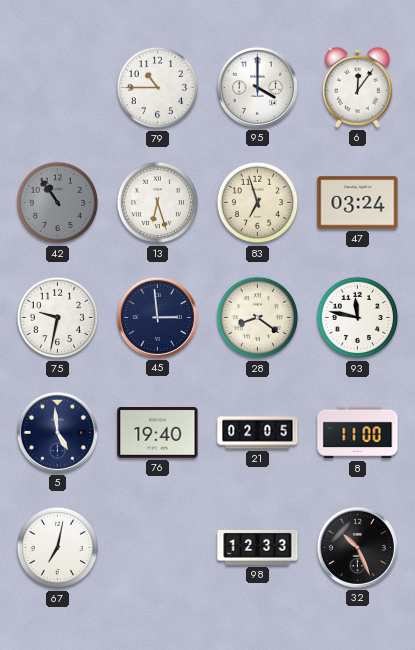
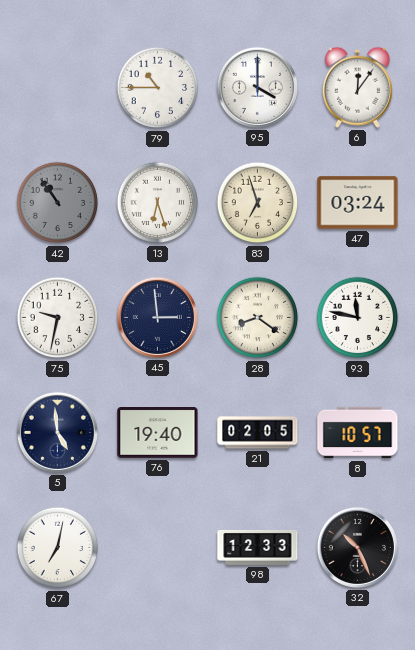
8: 11:00 -> 10:57
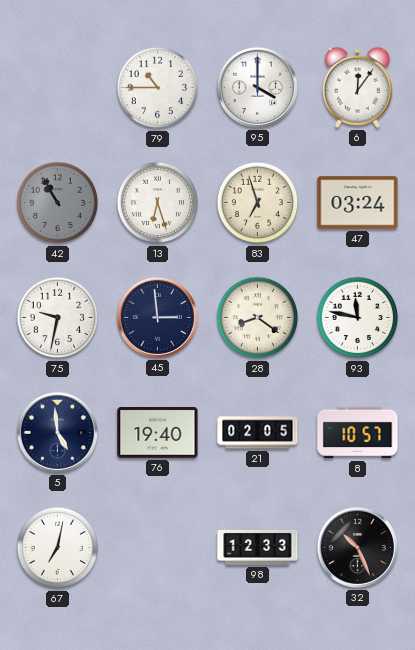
42: 10:54 -> 10:55
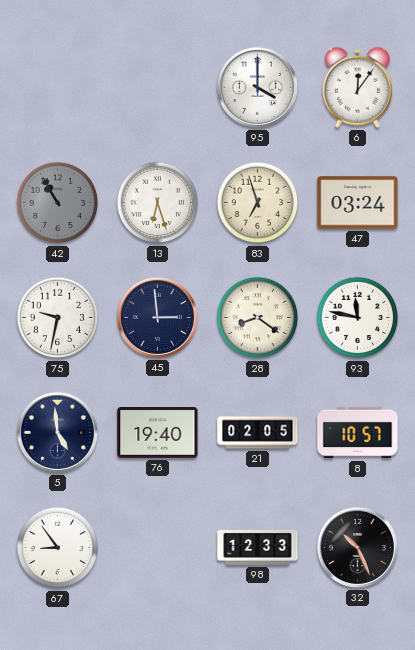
79: 10:45 -> none
67: 7:02 -> 8:54
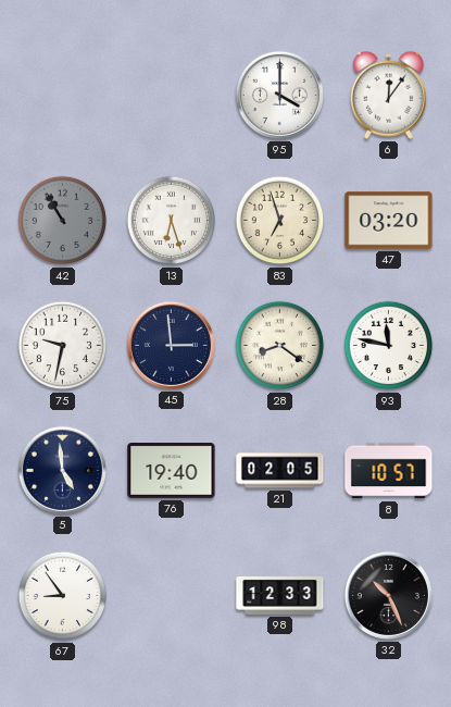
47: 03:24 -> 03:20
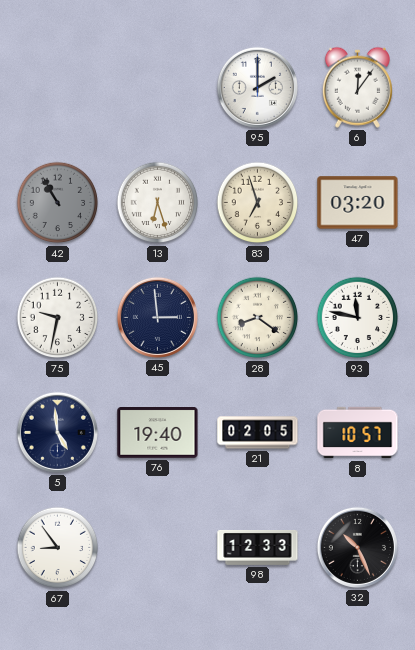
95: 4:00 -> 2:00
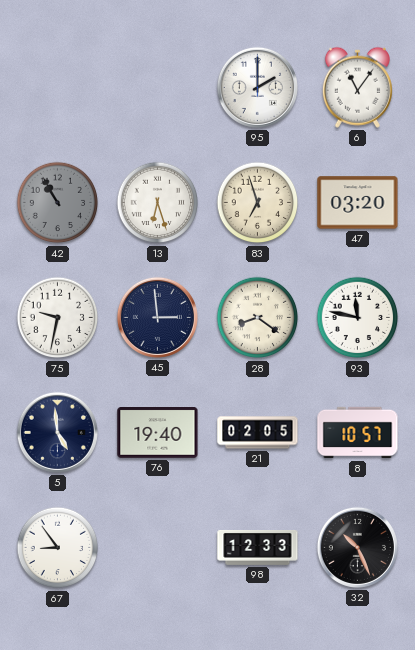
6: 12:06 -> 11:06
